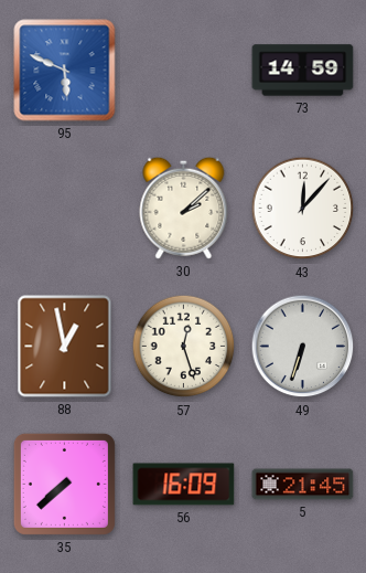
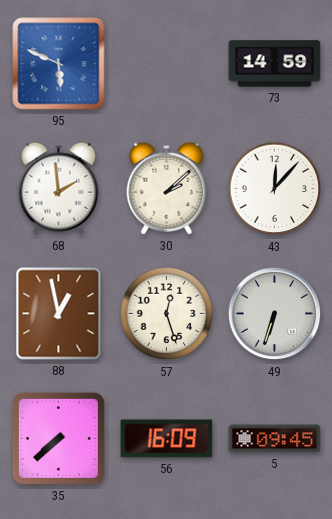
68: none -> 1:59
5: 21:45 -> 09:45
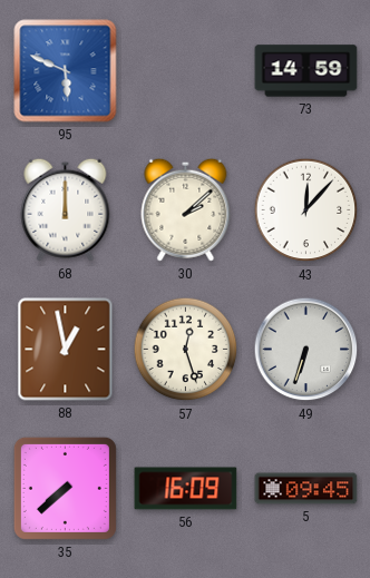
68: 1:59 -> 12:00
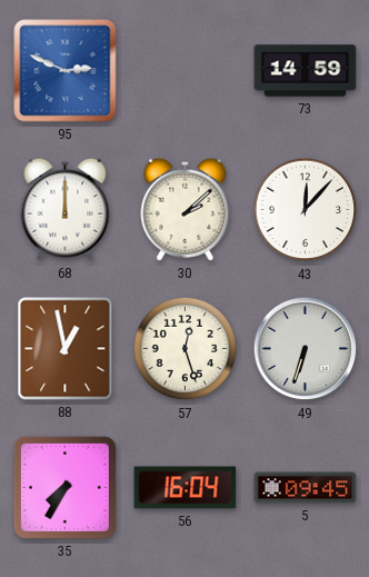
95: 5:49 -> 2:49
35: 7:38 -> 7:35
56: 16:09 -> 16:04
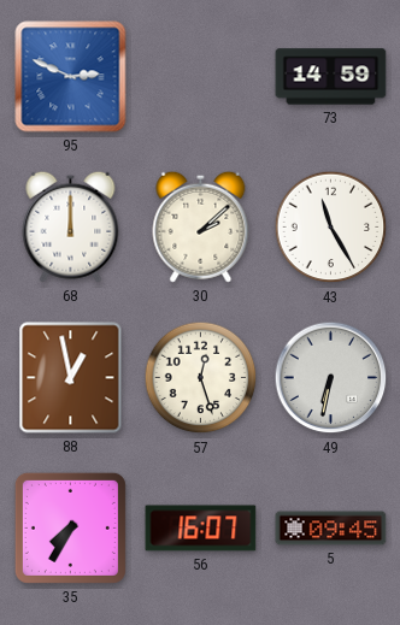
43: 12:07 -> 11:25
49: 6:33 -> 6:32
56: 16:04 -> 16:07
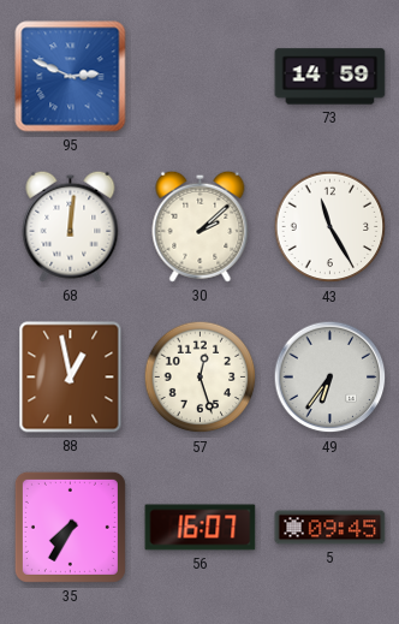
68: 12:00 -> 12:01
49: 6:32 -> 6:36
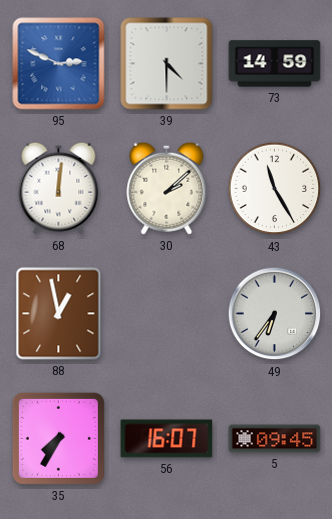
39: none -> 4:30
57: 12:27 -> none
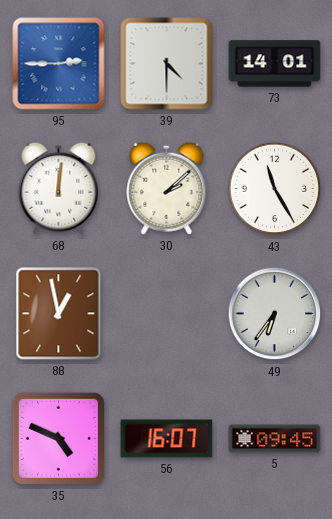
95: 2:49 -> 2:45
73: 14:59 -> 14:01
35: 7:35 -> 4:49
